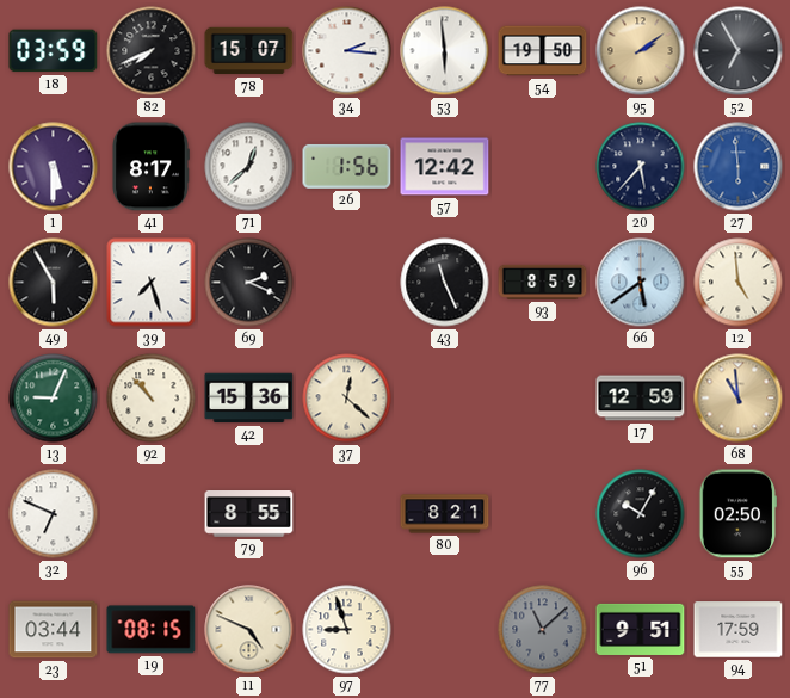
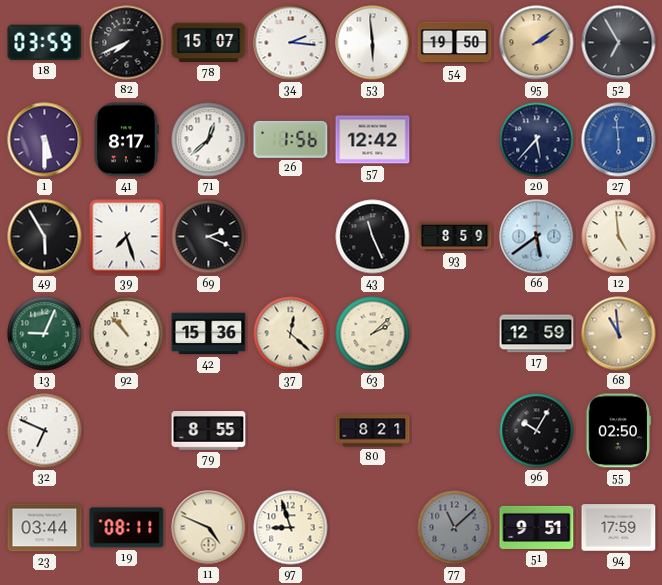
63: none -> 2:08
19: 08:15 -> 08:11
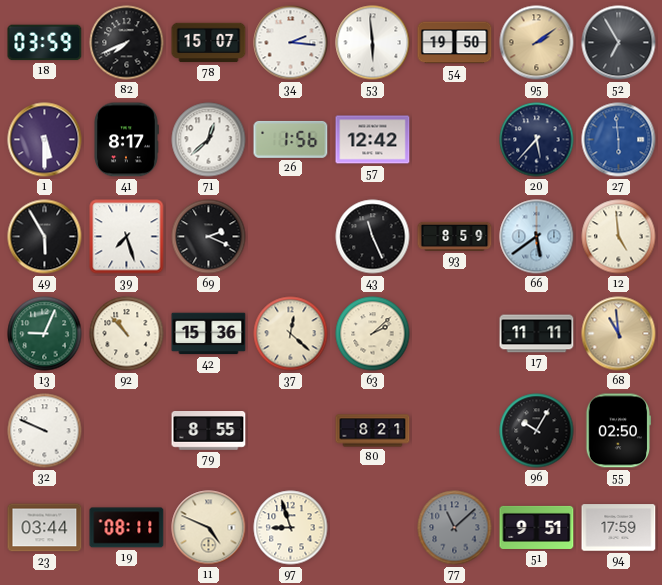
17: 12:59 -> 11:11
32: 6:49 -> 9:49
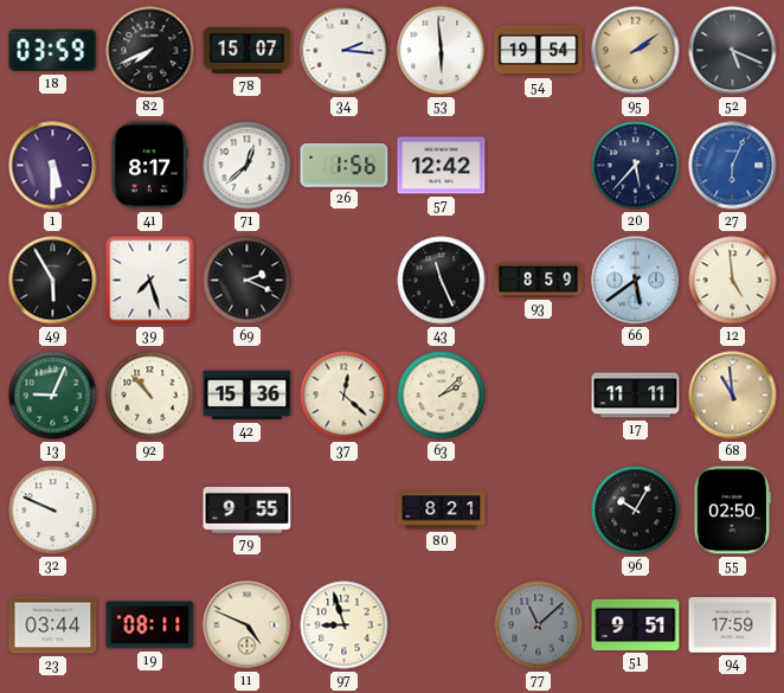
54: 19:50 -> 19:54
52: 6:55 -> 5:19
27: 5:59 -> 6:04
79: 8:55 -> 9:55
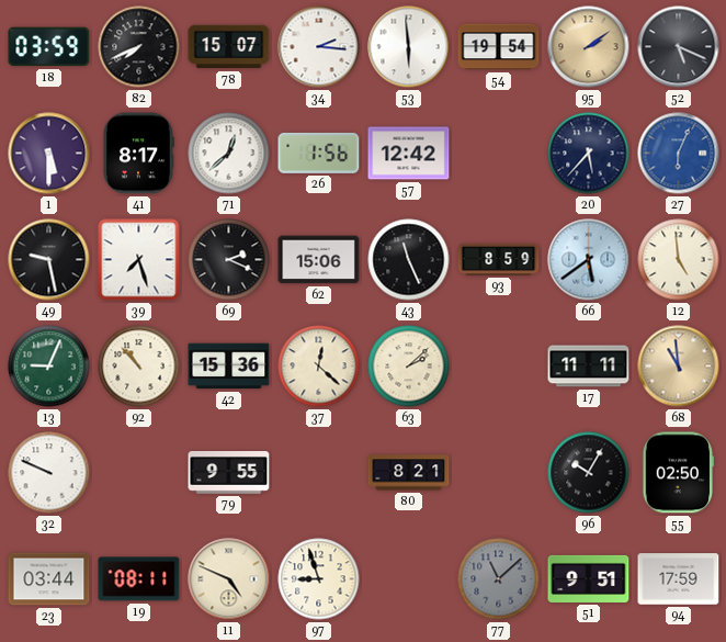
49: 5:55 -> 9:28
62: none -> 15:06
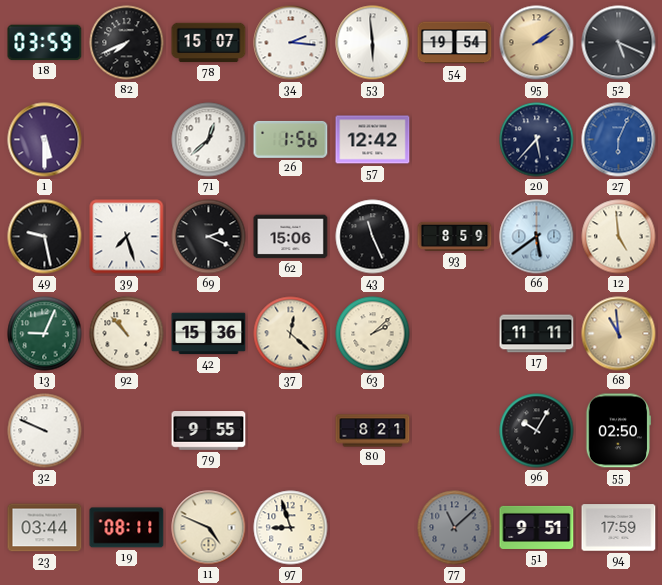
41: 8:17 -> none
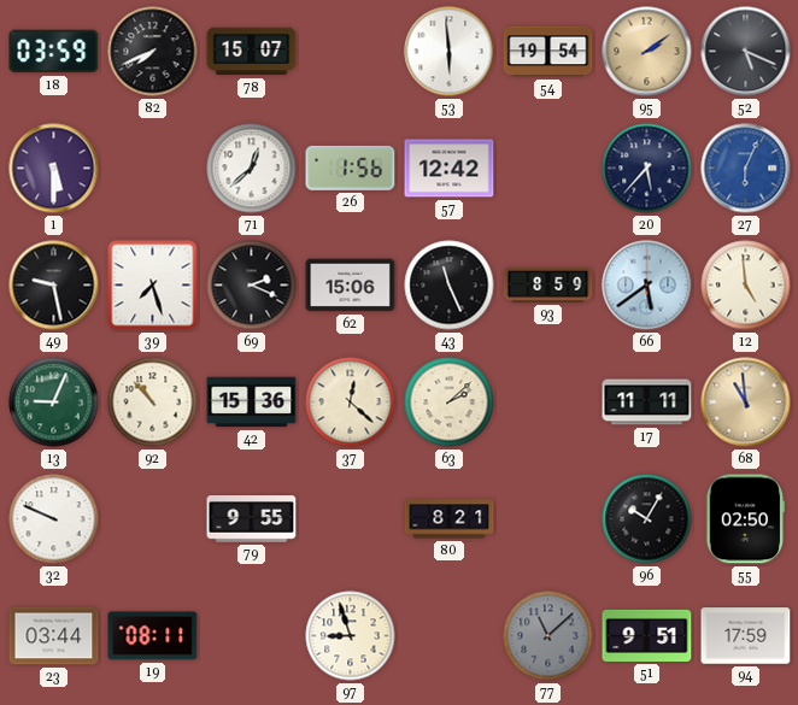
34: 2:16 -> none
11: 4:49 -> none
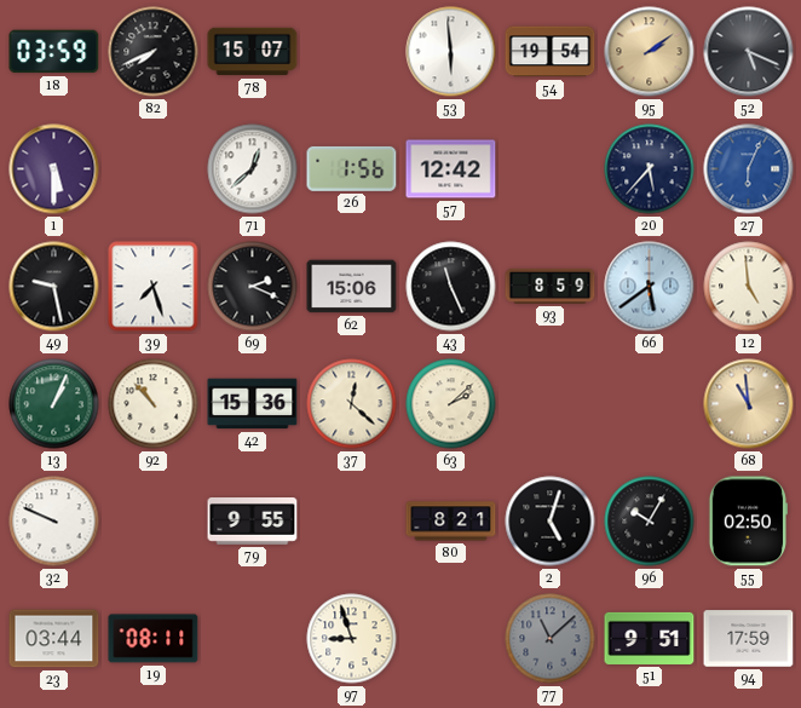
13: 9:04 -> 1:04
17: 11:11 -> none
2: none -> 5:03
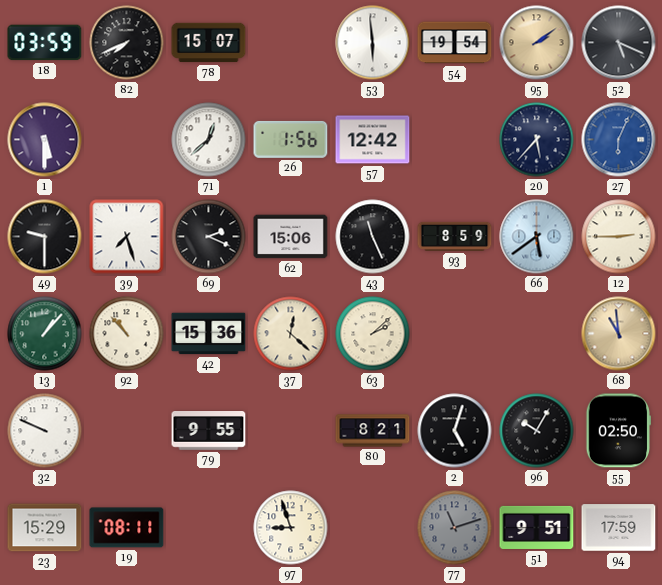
49: 9:28 -> 9:30
12: 4:59 -> 2:45
13: 1:04 -> 1:07
23: 03:44 -> 15:29
77: 11:08 -> 11:12
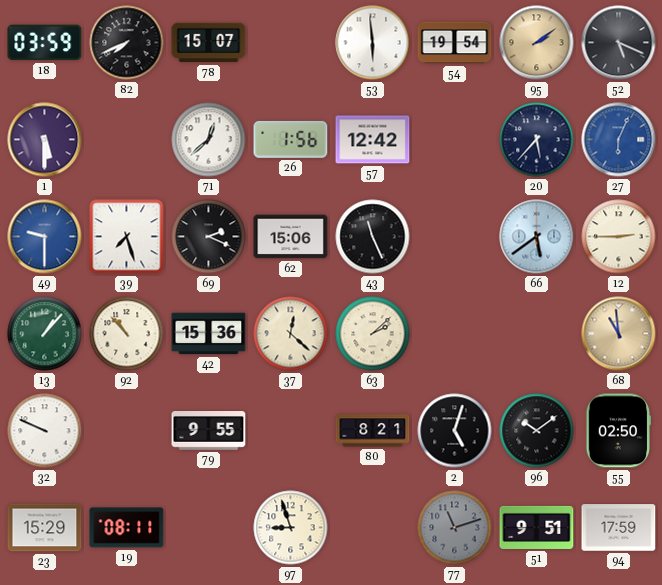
49 dial: black -> blue
93: 8:59 -> none
96: 10:05 -> 10:09
